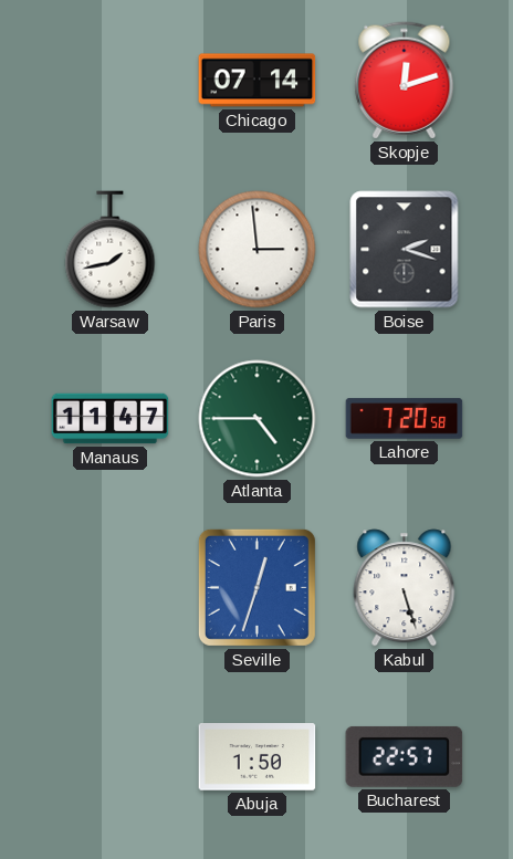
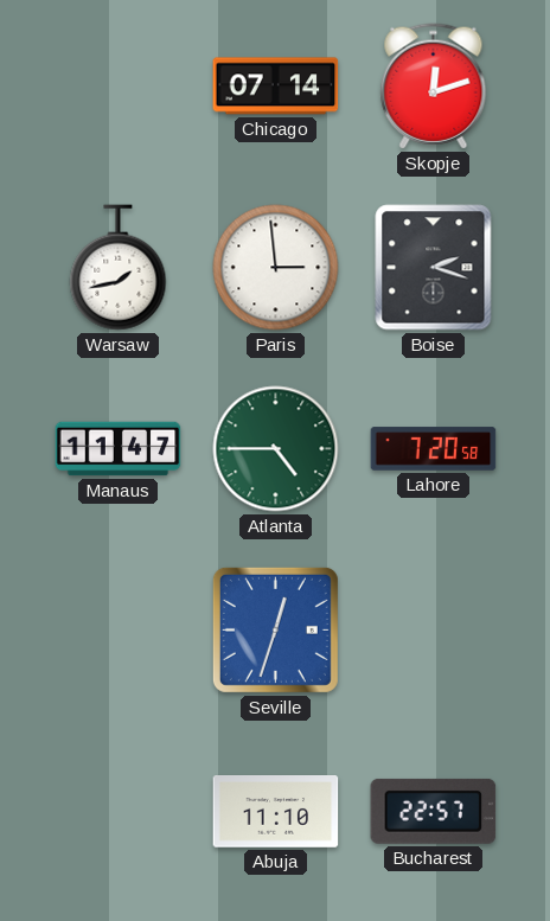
Kabul: 5:27 -> none
Abuja: 1:50 -> 11:10
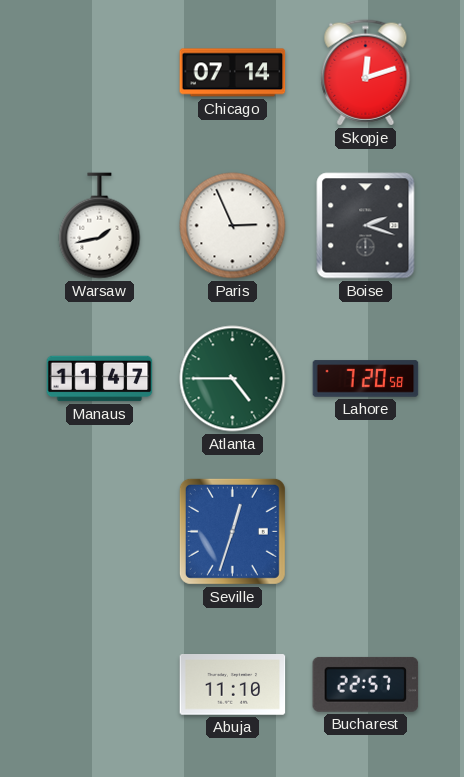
Paris: 2:59 -> 2:56
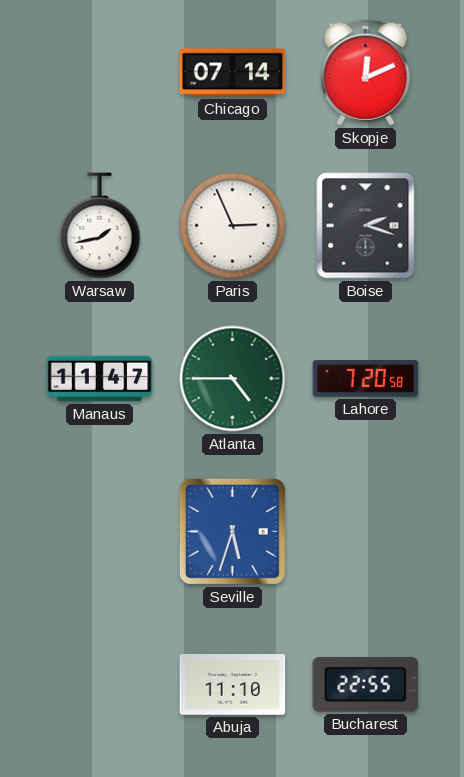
Skopje: 12:12 -> 12:11
Seville: 12:33 -> 5:33
Bucharest: 22:57 -> 22:55
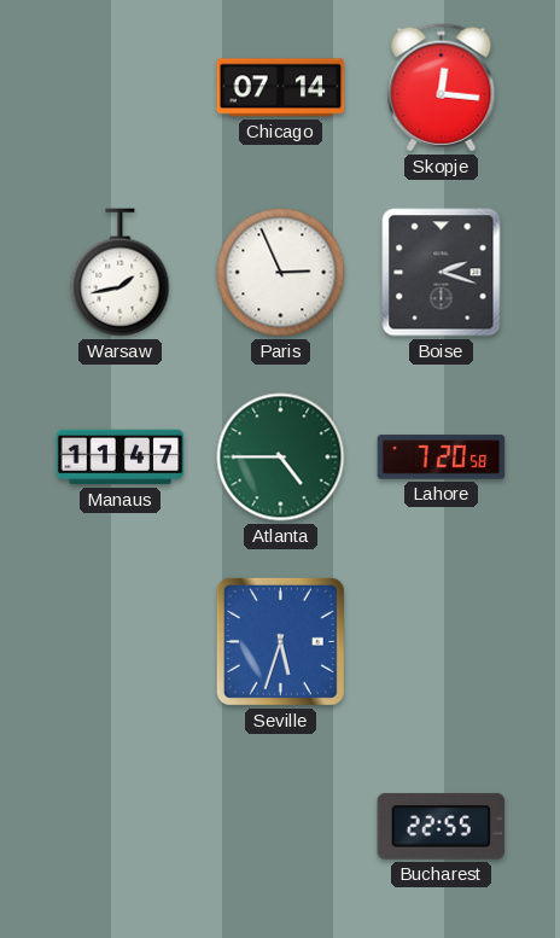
Skopje: 12:11 -> 12:16
Abuja: 11:10 -> none
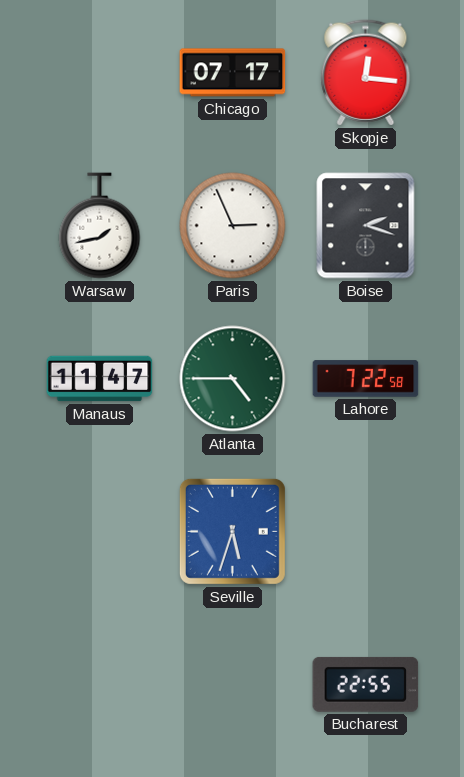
Chicago: 07:14 -> 07:17
Lahore: 7:20 -> 7:22
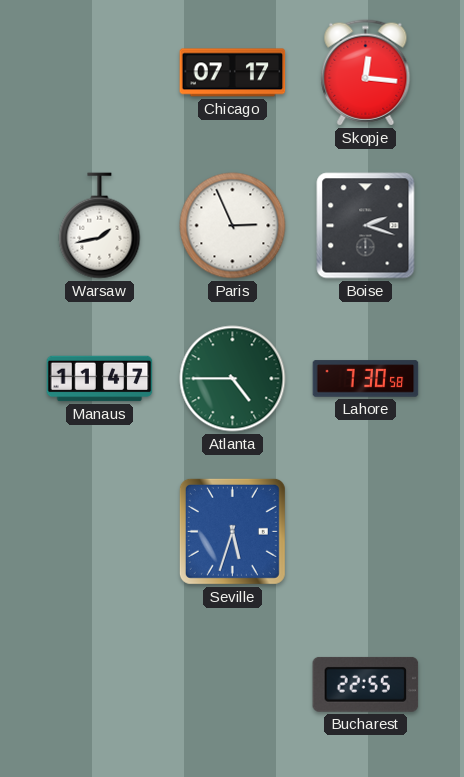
Lahore: 7:22 -> 7:30
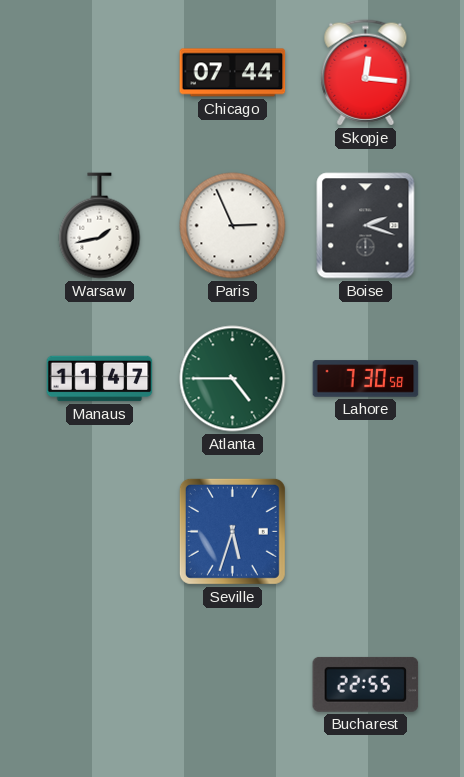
Chicago: 07:17 -> 07:44
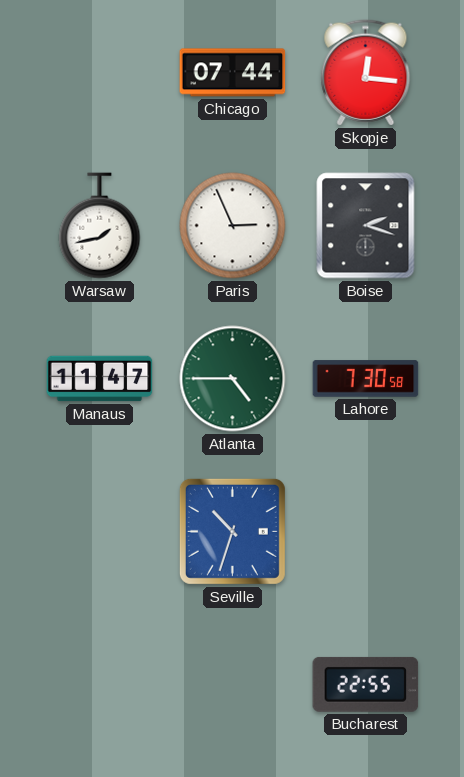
Seville: 5:33 -> 10:33
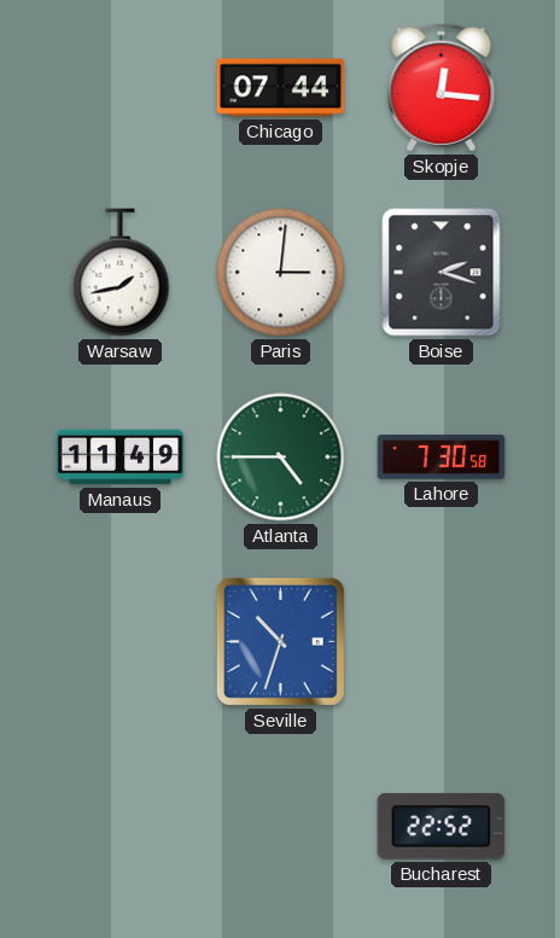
Paris: 2:56 -> 3:01
Manaus: 11:47 -> 11:49
Bucharest: 22:55 -> 22:52
